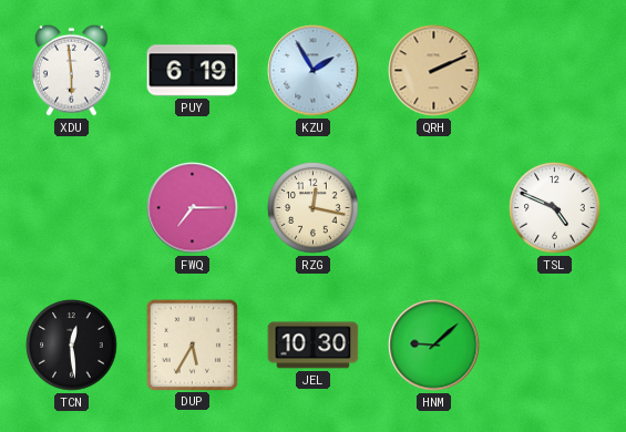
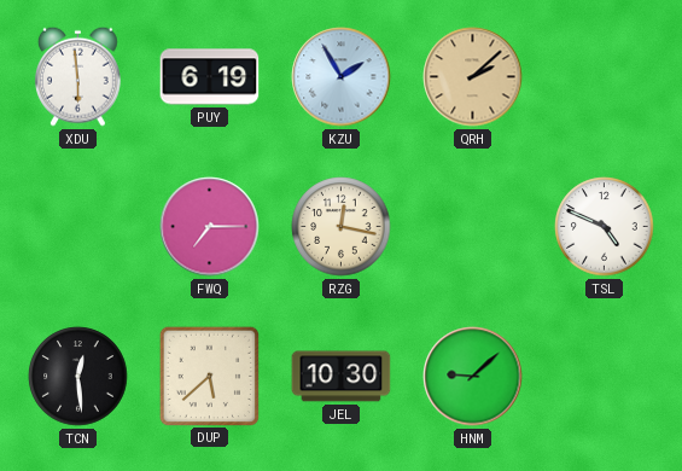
QRH: 2:11 -> 2:08
DUP: 5:35 -> 5:38
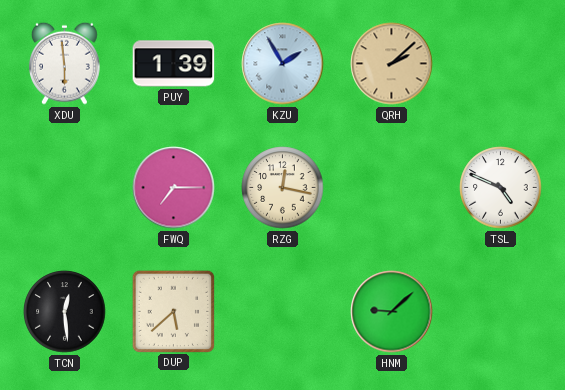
PUY: 6:19 -> 1:39
JEL: 10:30 -> none
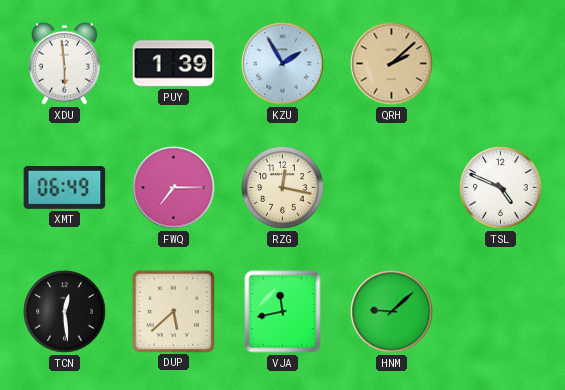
XMT: none -> 06:49
VJA: none -> 11:43
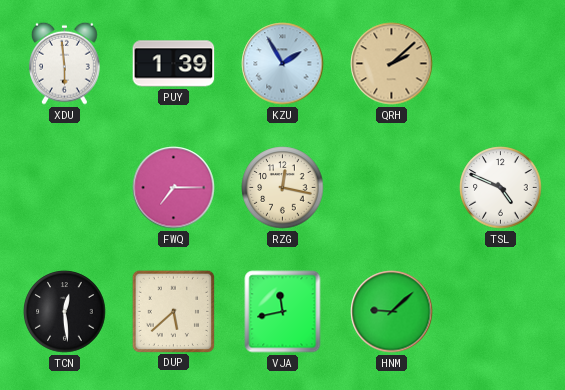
XMT: 06:49 -> none
